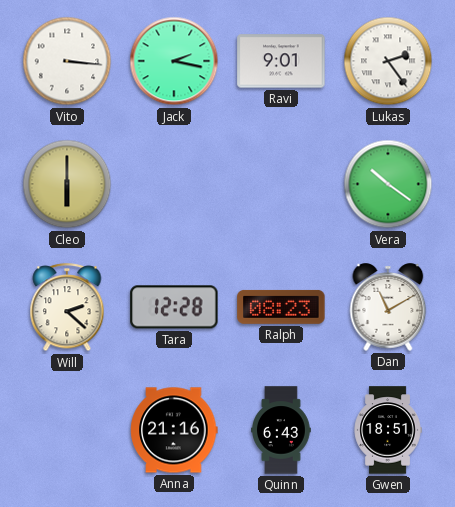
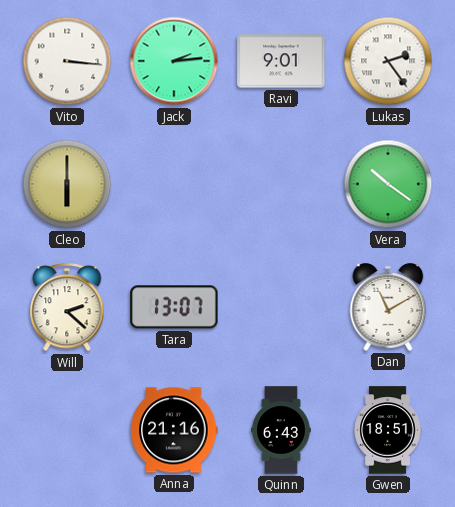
Jack: 2:17 -> 2:14
Tara: 12:28 -> 13:07
Ralph: 08:23 -> none
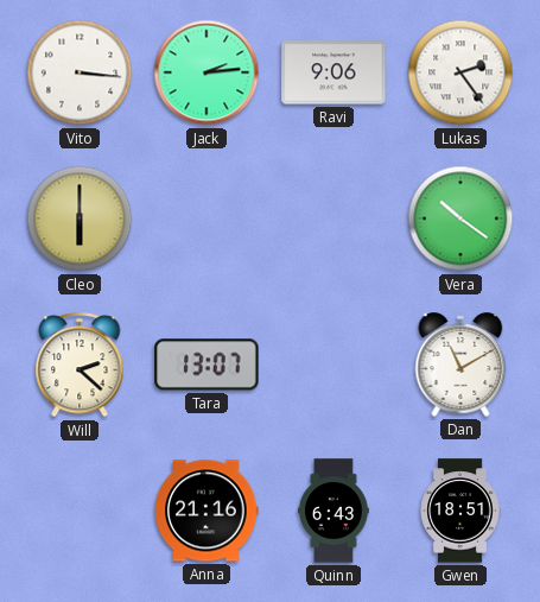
Ravi: 9:01 -> 9:06
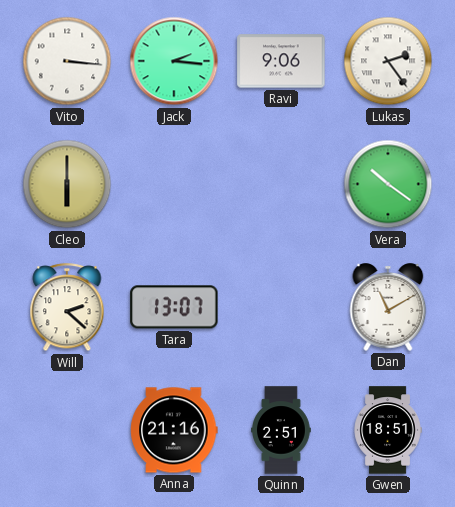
Jack: 2:14 -> 2:16
Quinn: 6:43 -> 2:51
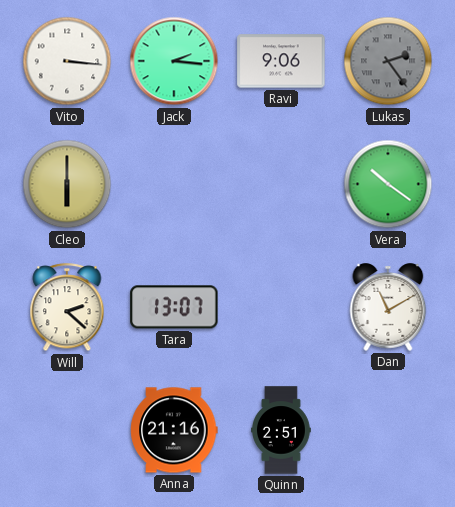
Lukas dial: white -> grey
Gwen: 18:51 -> none
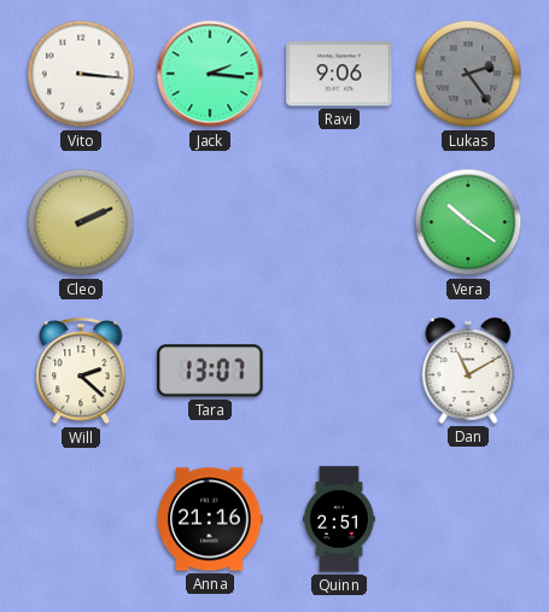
Cleo: 6:00 -> 2:11
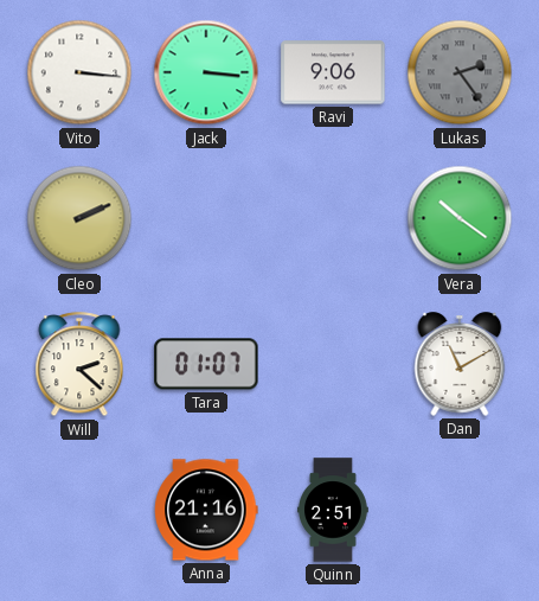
Jack: 2:16 -> 3:16
Tara: 13:07 -> 01:07
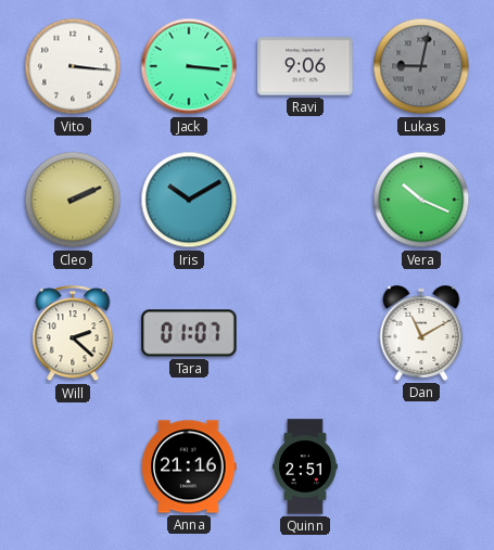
Lukas: 2:24 -> 9:02
Iris: none -> 10:10
Vera: 10:21 -> 10:19
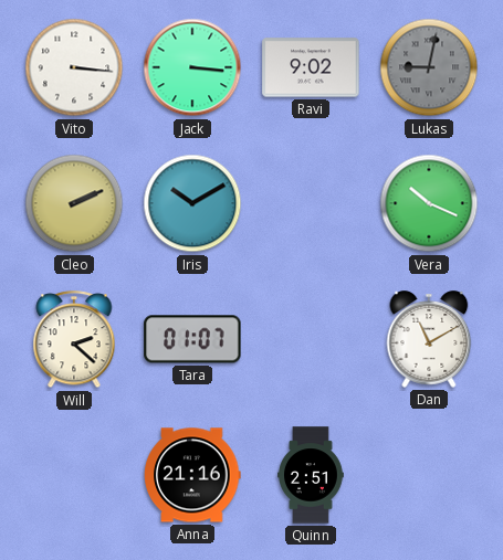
Ravi: 9:06 -> 9:02
